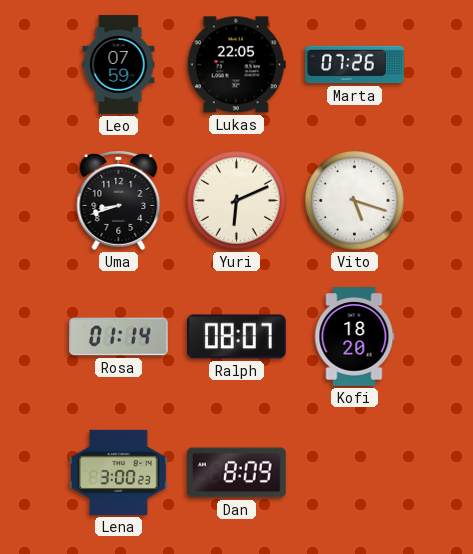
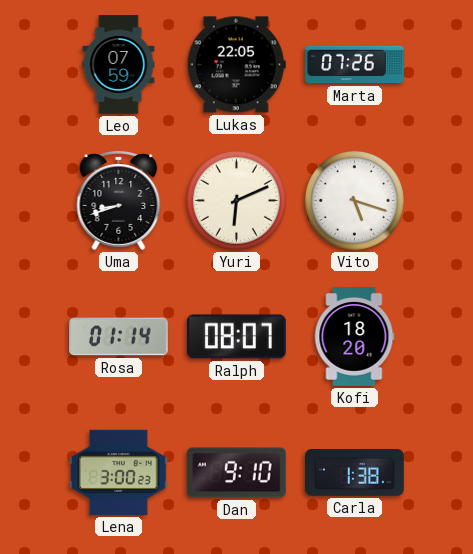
Dan: 8:09 -> 9:10
Carla: none -> 1:38
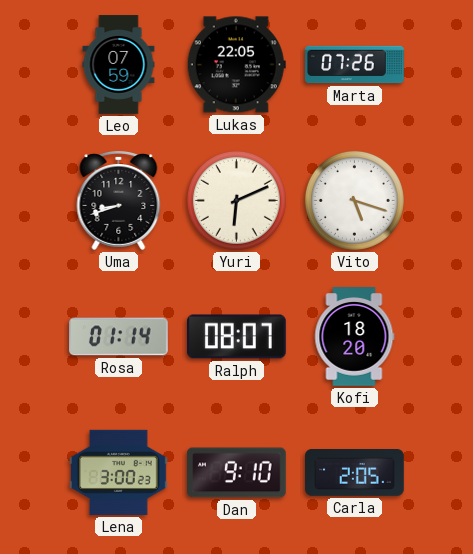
Carla: 1:38 -> 2:05
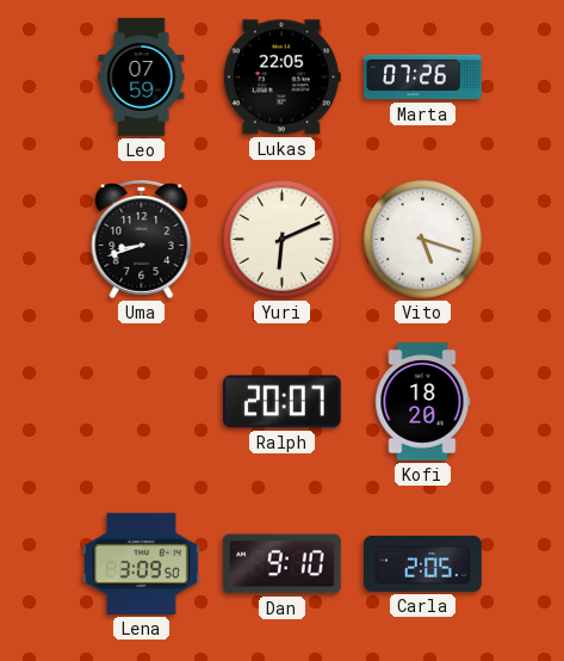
Rosa: 01:14 -> none
Ralph: 08:07 -> 20:07
Lena: 3:00 -> 3:09
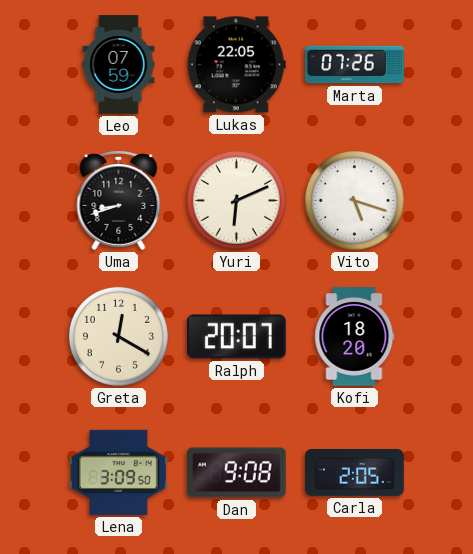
Greta: none -> 12:20
Dan: 9:10 -> 9:08
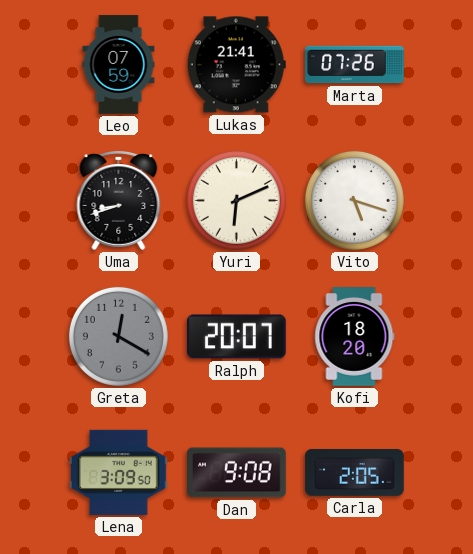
Lukas: 22:05 -> 21:41
Greta dial: cream -> grey
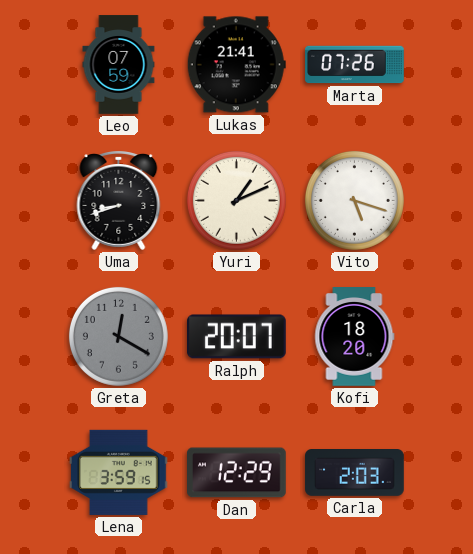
Yuri: 6:11 -> 1:11
Lena: 3:09 -> 3:59
Dan: 9:08 -> 12:29
Carla: 2:05 -> 2:03
